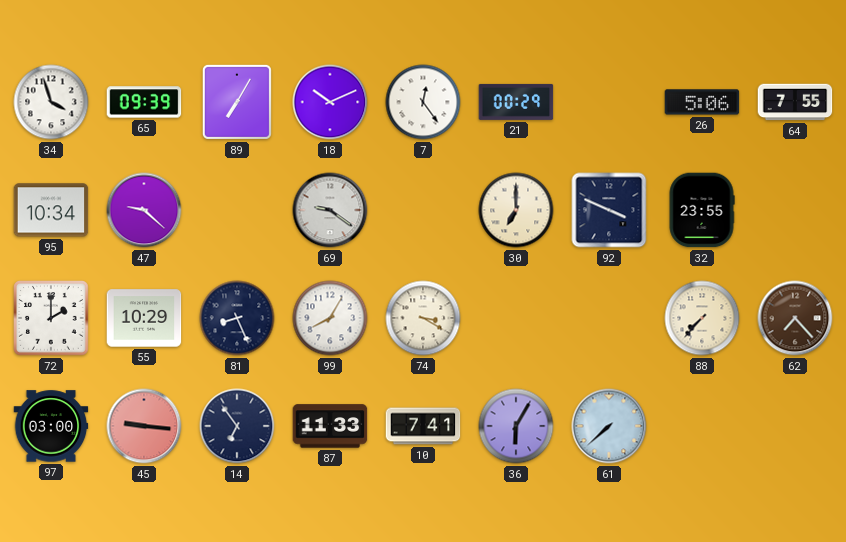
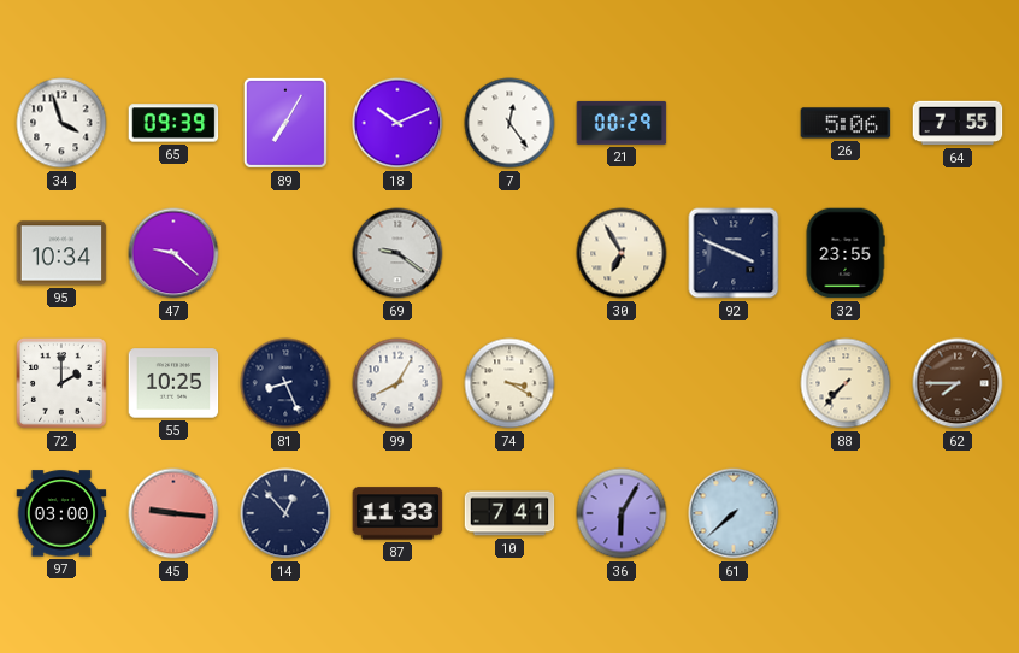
30: 7:00 -> 6:55
55: 10:29 -> 10:25
62: 7:23 -> 7:45
14: 6:54 -> 12:53
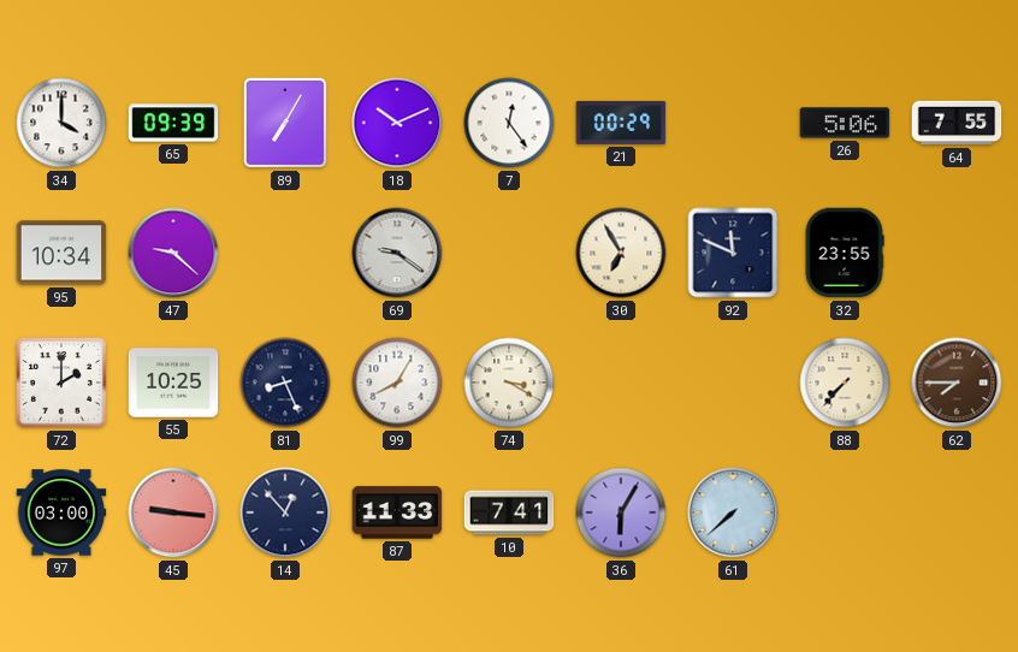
34: 3:57 -> 4:00
92: 3:49 -> 11:49
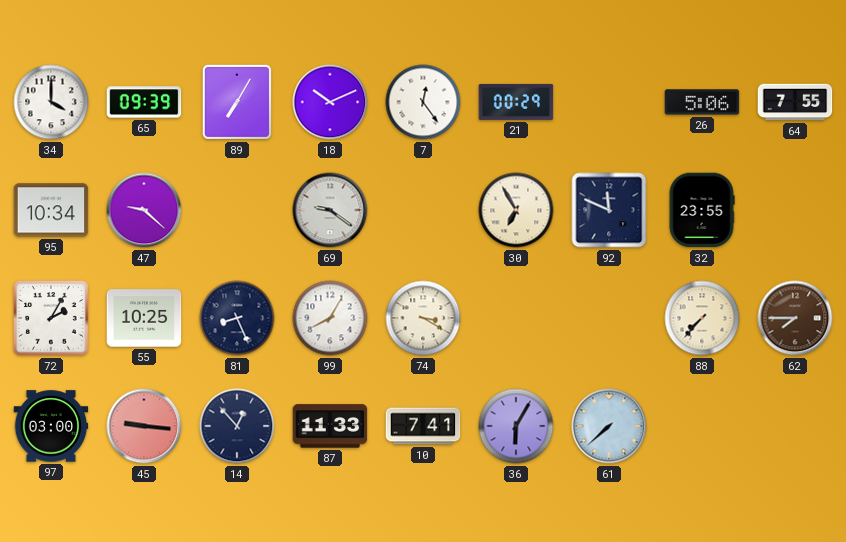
72: 2:00 -> 2:05
